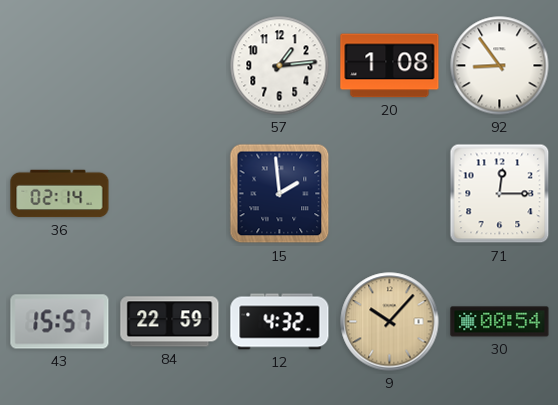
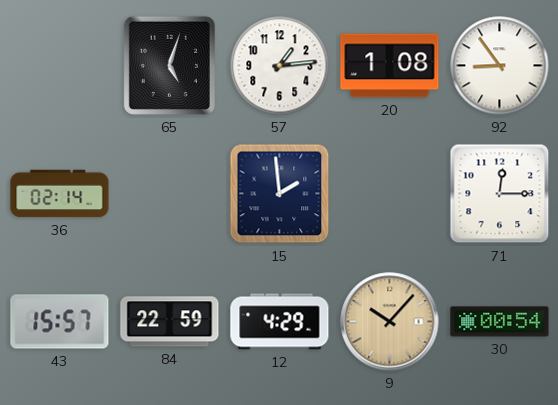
65: none -> 5:03
12: 4:32 -> 4:29
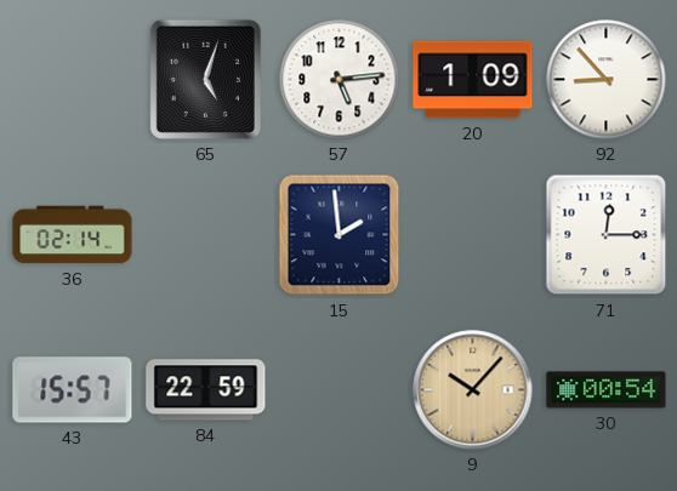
57: 1:14 -> 5:14
20: 1:08 -> 1:09
92: 8:54 -> 8:53
12: 4:29 -> none
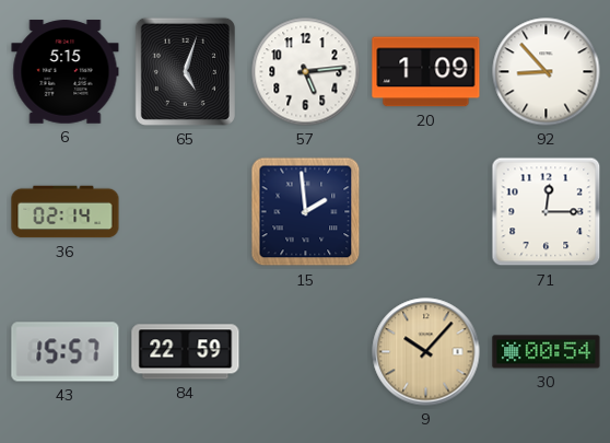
6: none -> 5:15
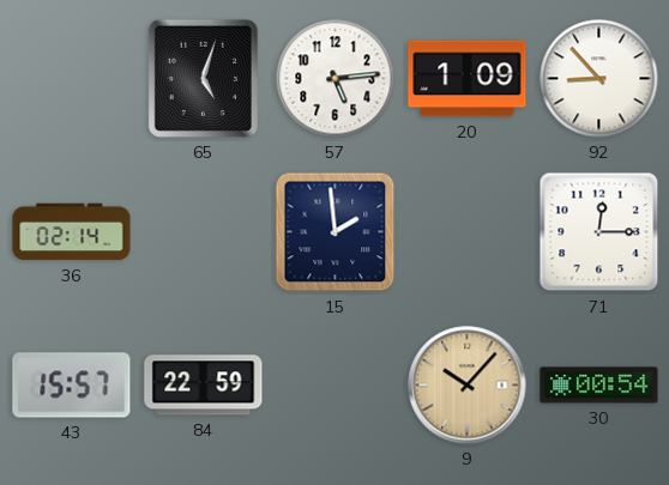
6: 5:15 -> none
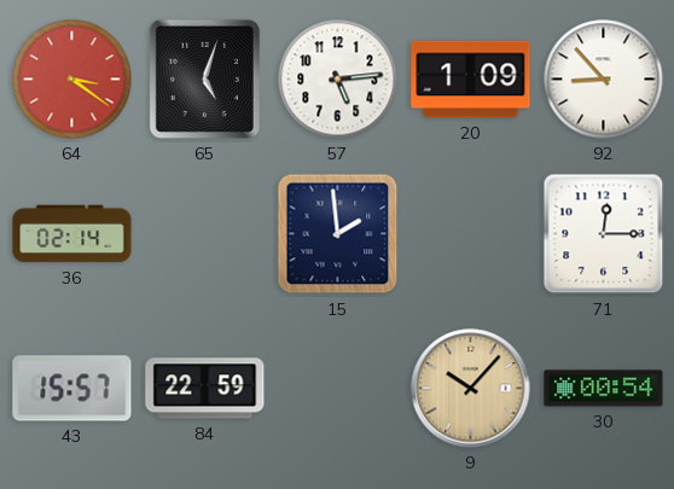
64: none -> 3:21
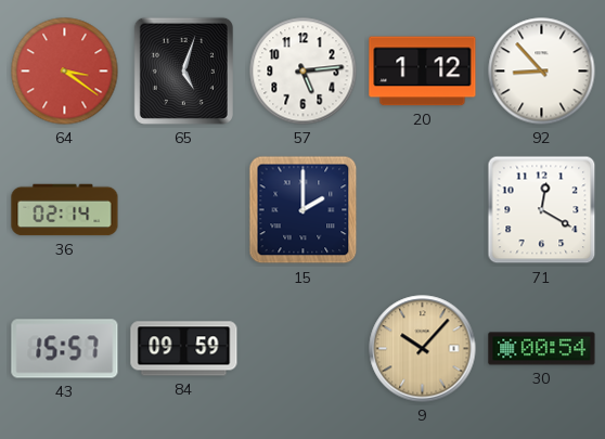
20: 1:09 -> 1:12
15: 1:59 -> 2:00
71: 12:15 -> 12:20
84: 22:59 -> 09:59
